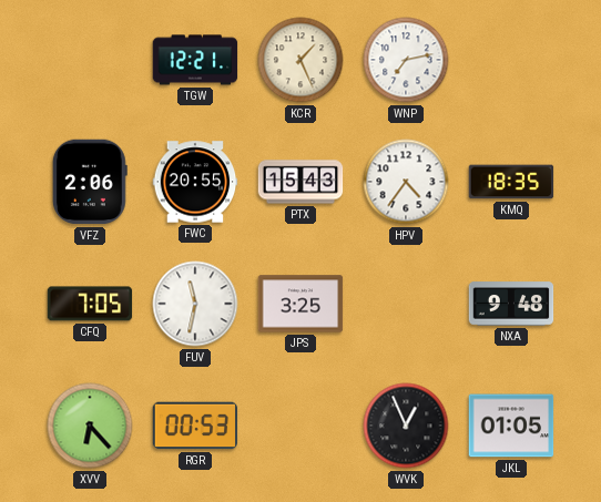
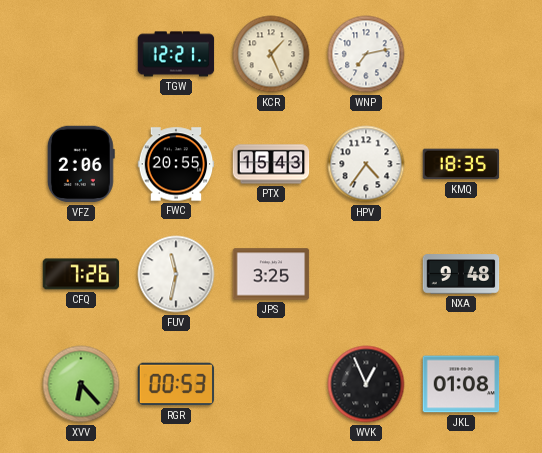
CFQ: 7:05 -> 7:26
JKL: 01:05 -> 01:08
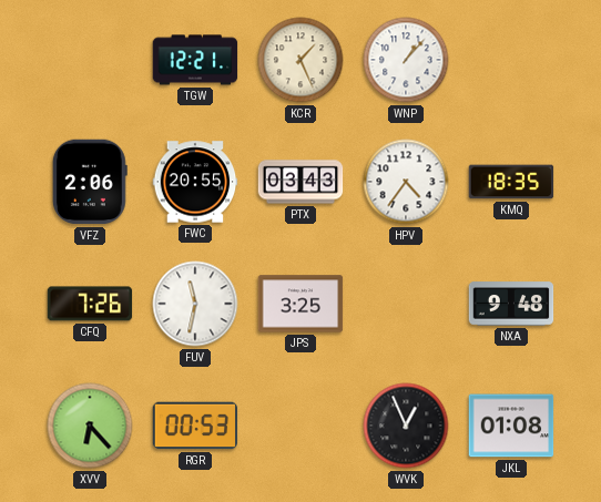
WNP: 7:13 -> 1:07
PTX: 15:43 -> 03:43
